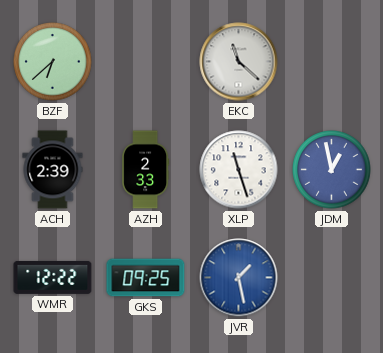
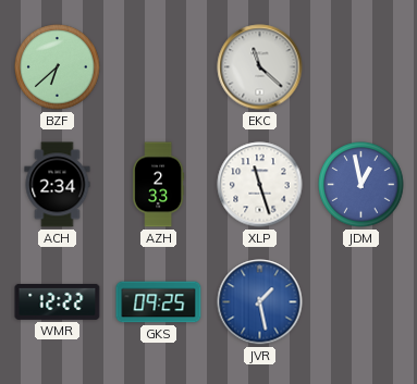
ACH: 2:39 -> 2:34
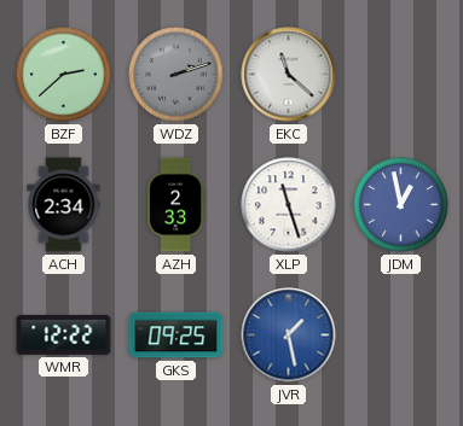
BZF: 6:38 -> 2:38
WDZ: none -> 2:12
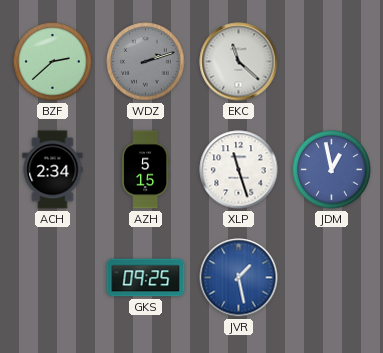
AZH: 2:33 -> 5:15
WMR: 12:22 -> none
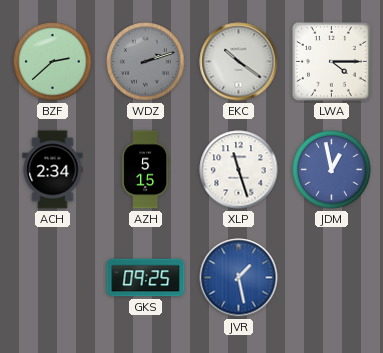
EKC: 11:22 -> 10:21
LWA: none -> 4:15
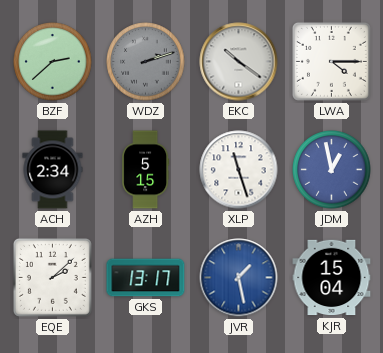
EQE: none -> 2:08
GKS: 09:25 -> 13:17
KJR: none -> 15:04
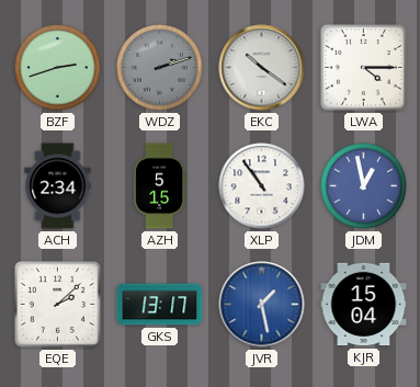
BZF: 2:38 -> 2:42
XLP: 11:27 -> 10:54
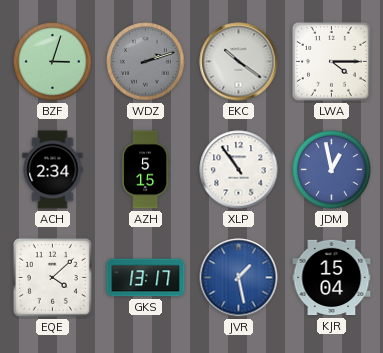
BZF: 2:42 -> 3:03
EQE: 2:08 -> 4:08
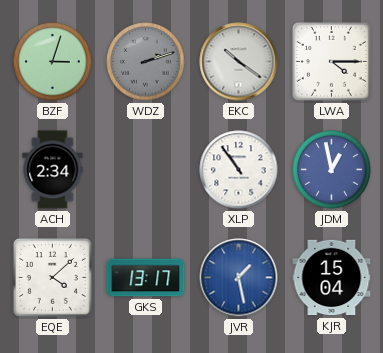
AZH: 5:15 -> none
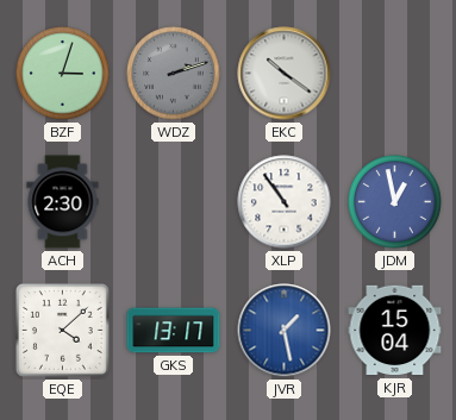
LWA: 4:15 -> none
ACH: 2:34 -> 2:30
